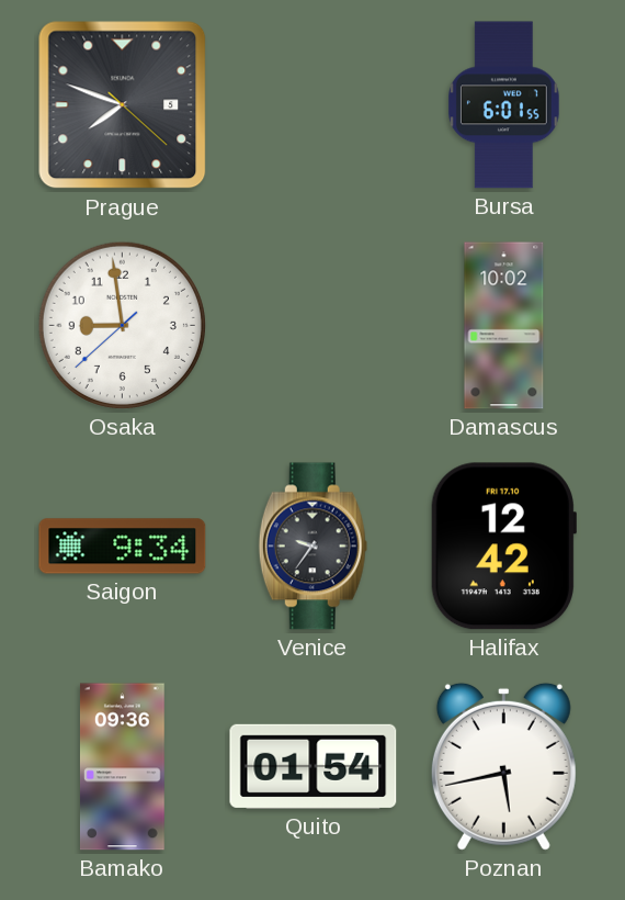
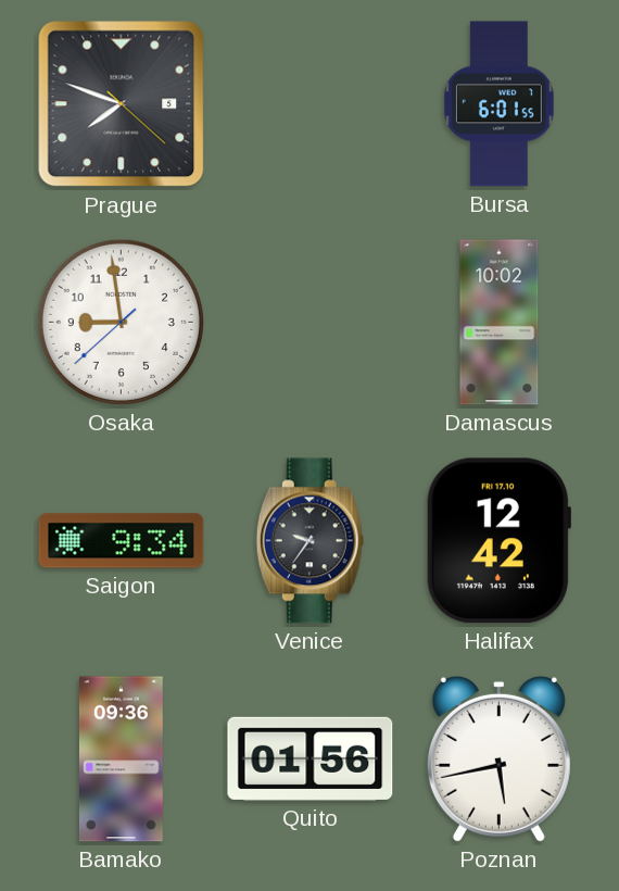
Quito: 01:54 -> 01:56
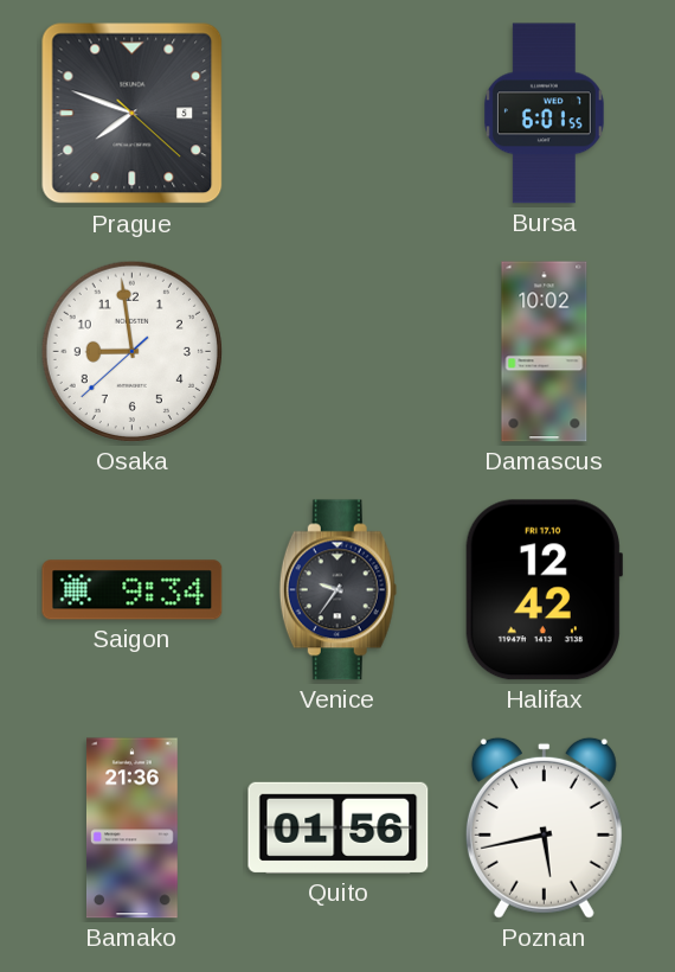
Bamako: 09:36 -> 21:36
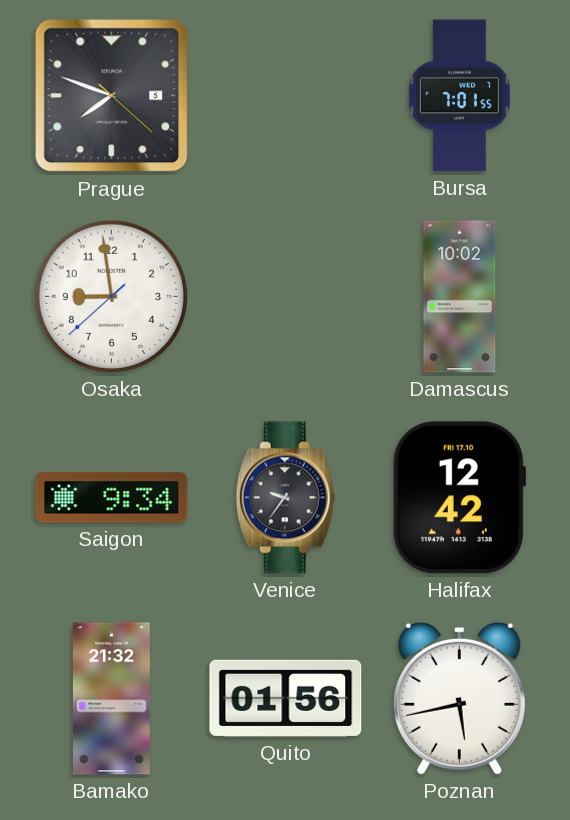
Bursa: 6:01 -> 7:01
Bamako: 21:36 -> 21:32
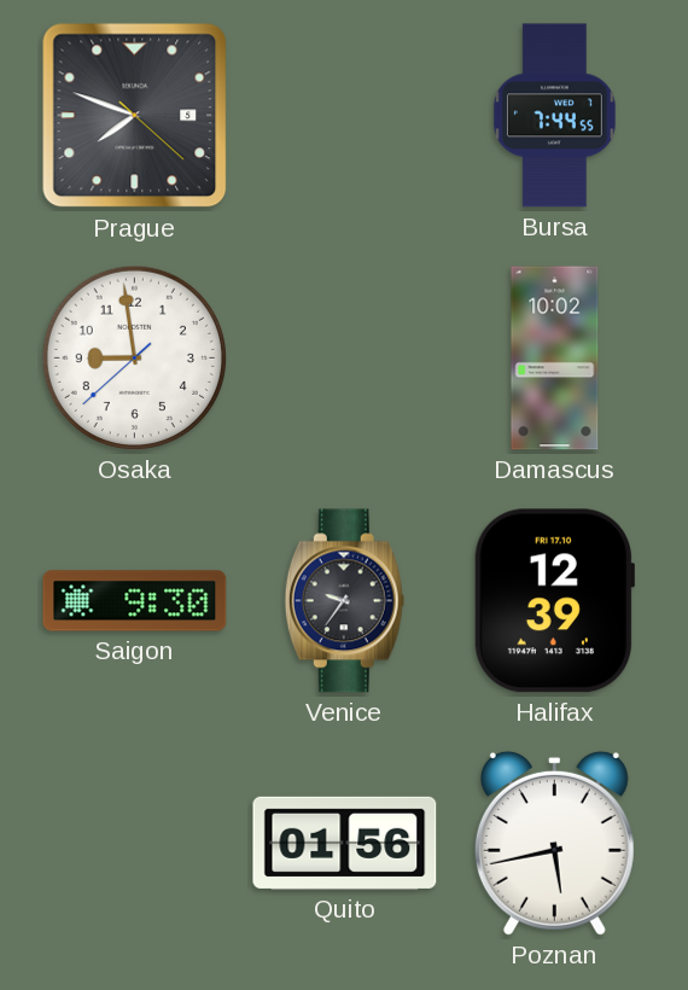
Bursa: 7:01 -> 7:44
Saigon: 9:34 -> 9:30
Halifax: 12:42 -> 12:39
Bamako: 21:32 -> none
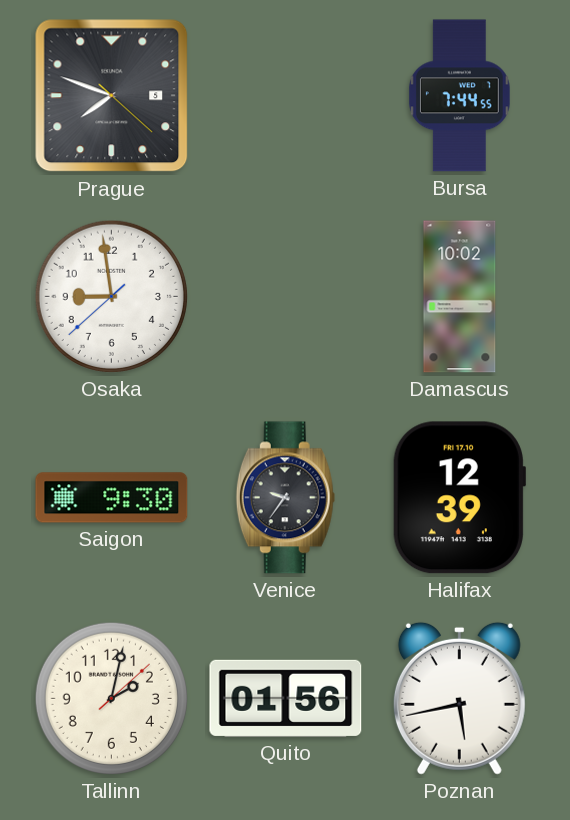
Tallinn: none -> 2:02
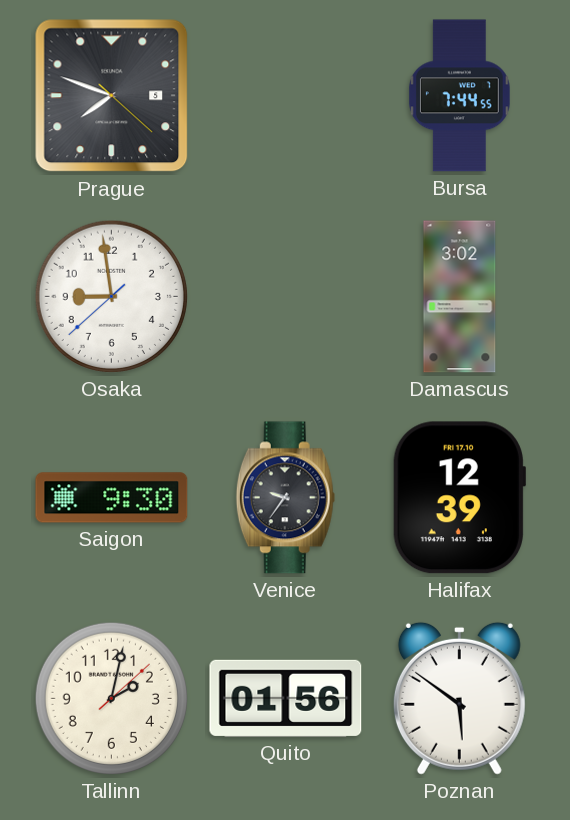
Damascus: 10:02 -> 3:02
Poznan: 5:43 -> 5:51
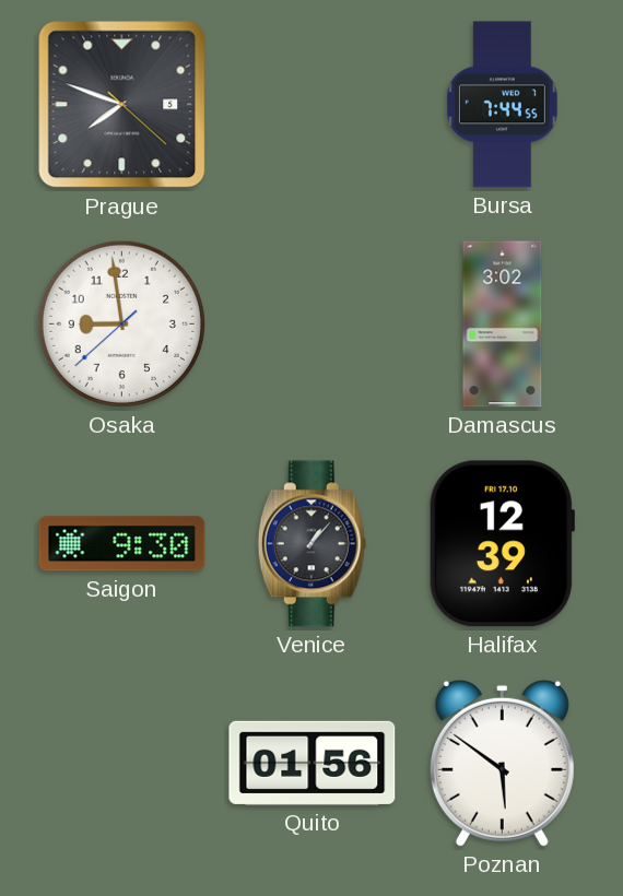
Venice: 9:36 -> 1:07
Tallinn: 2:02 -> none
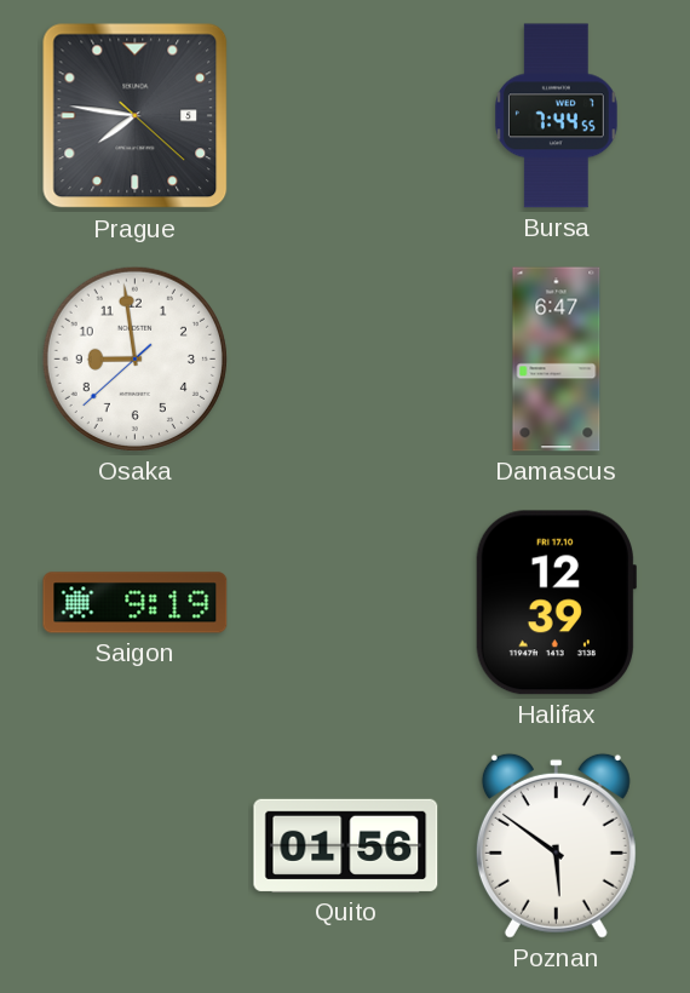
Prague: 7:48 -> 7:46
Damascus: 3:02 -> 6:47
Saigon: 9:30 -> 9:19
Venice: 1:07 -> none
